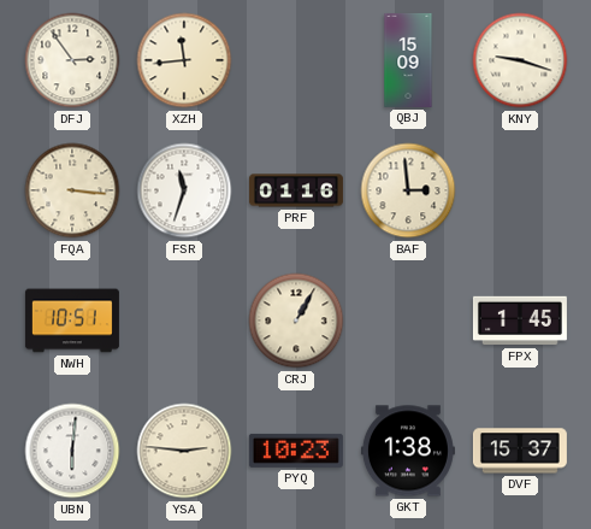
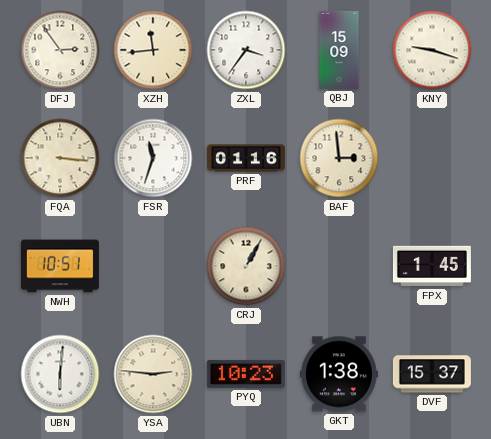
ZXL: none -> 3:36
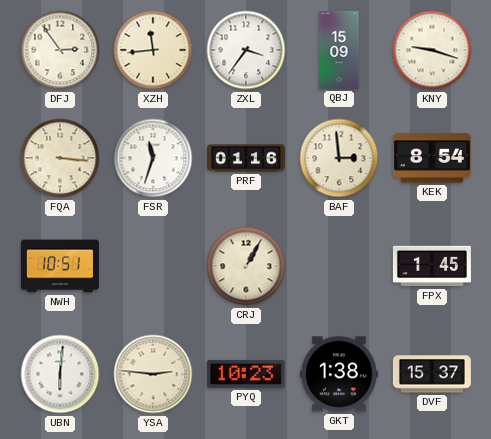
KEK: none -> 8:54
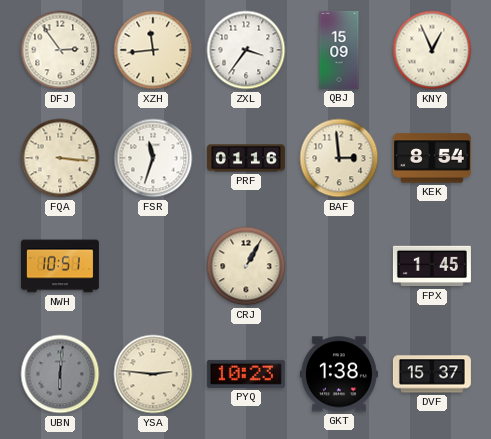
KNY: 9:18 -> 12:56
UBN dial: white -> grey
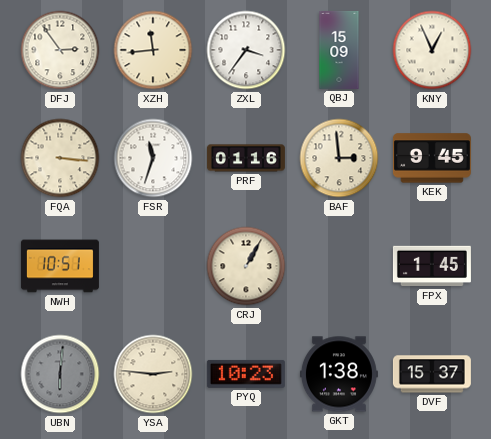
KEK: 8:54 -> 9:45
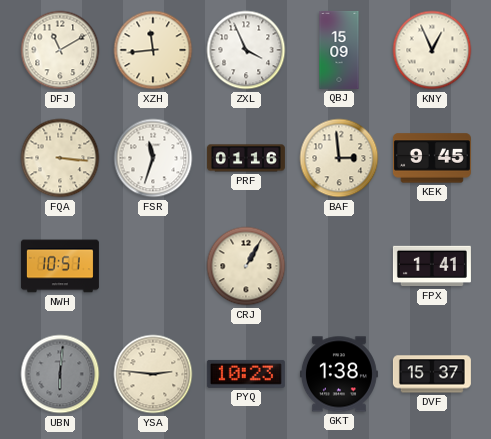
DFJ: 2:54 -> 11:10
ZXL: 3:36 -> 3:56
FPX: 1:45 -> 1:41
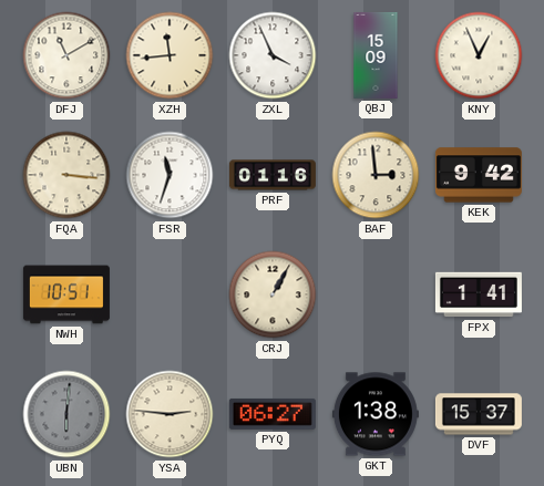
KEK: 9:45 -> 9:42
PYQ: 10:23 -> 06:27
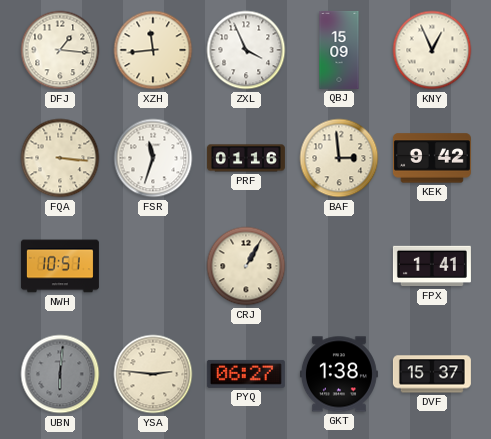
DFJ: 11:10 -> 1:16
